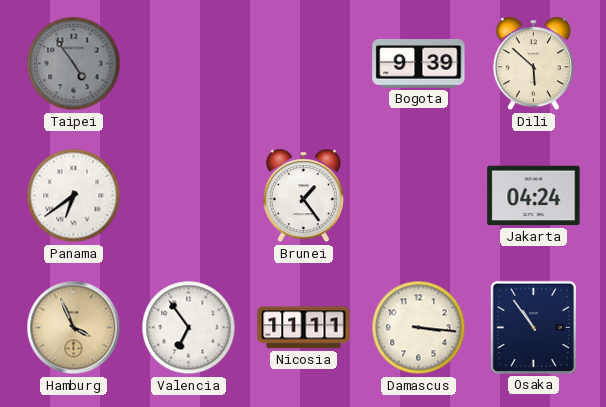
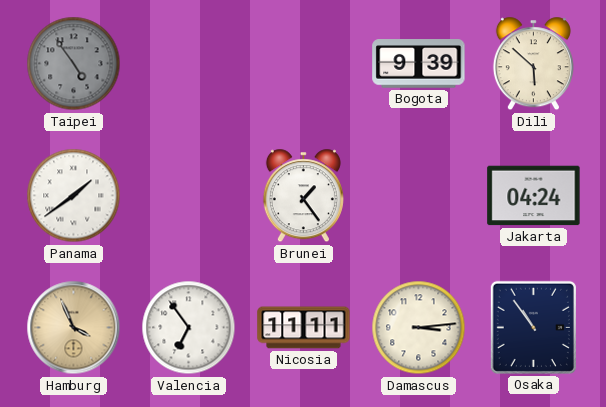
Panama: 6:39 -> 1:39
Damascus: 3:16 -> 3:14
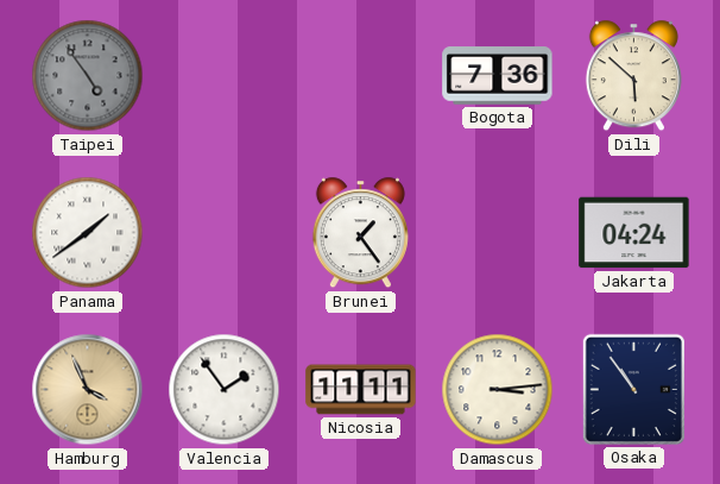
Bogota: 9:39 -> 7:36
Valencia: 6:54 -> 1:54
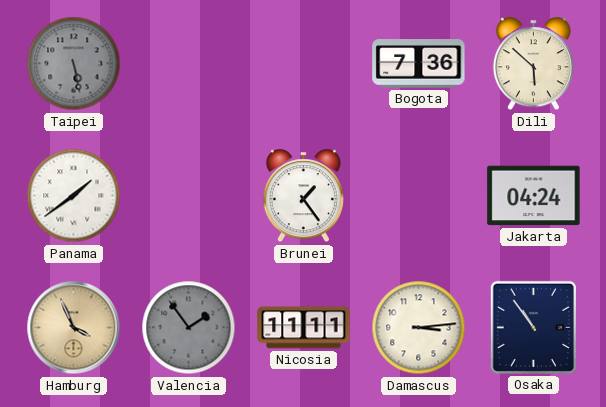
Taipei: 4:54 -> 5:28
Valencia dial: white -> grey
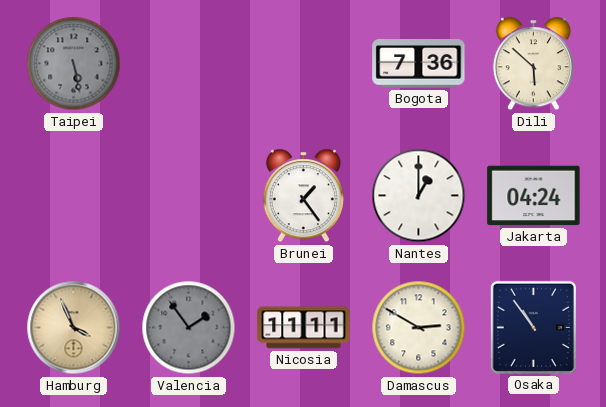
Panama: 1:39 -> none
Nantes: none -> 1:00
Damascus: 3:14 -> 2:50
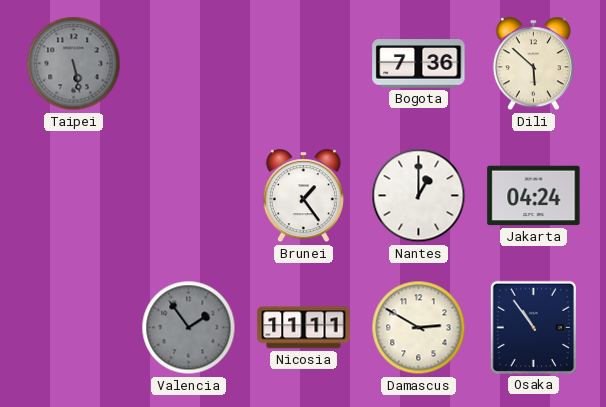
Hamburg: 3:56 -> none
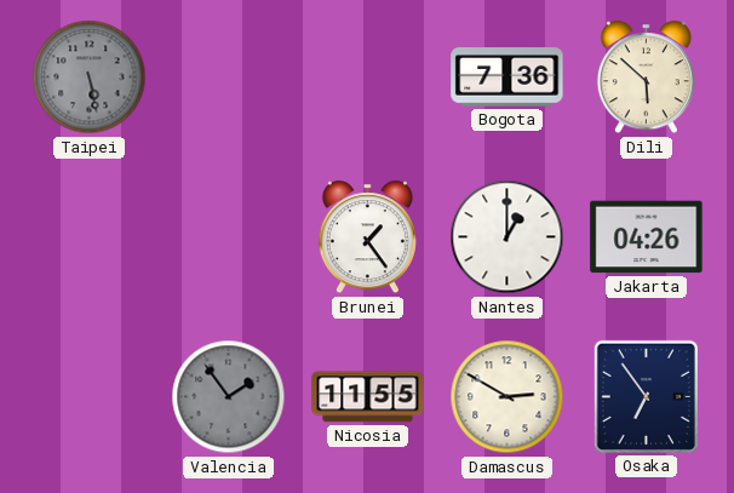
Jakarta: 04:24 -> 04:26
Nicosia: 11:11 -> 11:55
Osaka: 10:54 -> 6:54
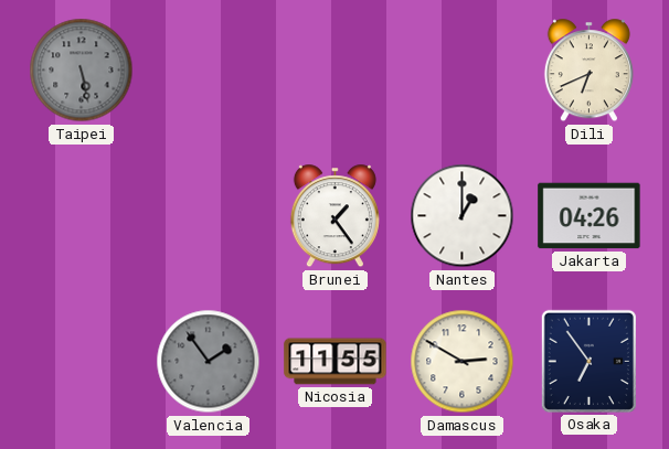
Bogota: 7:36 -> none
Dili: 5:52 -> 6:41
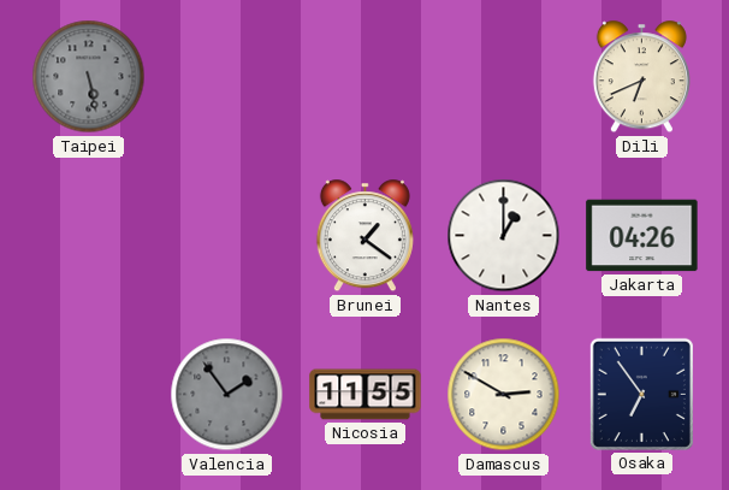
Brunei: 1:24 -> 1:21
